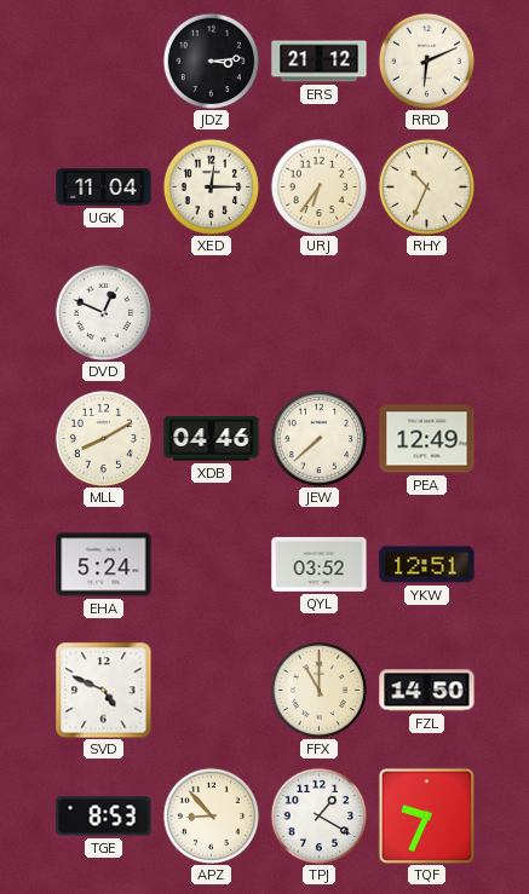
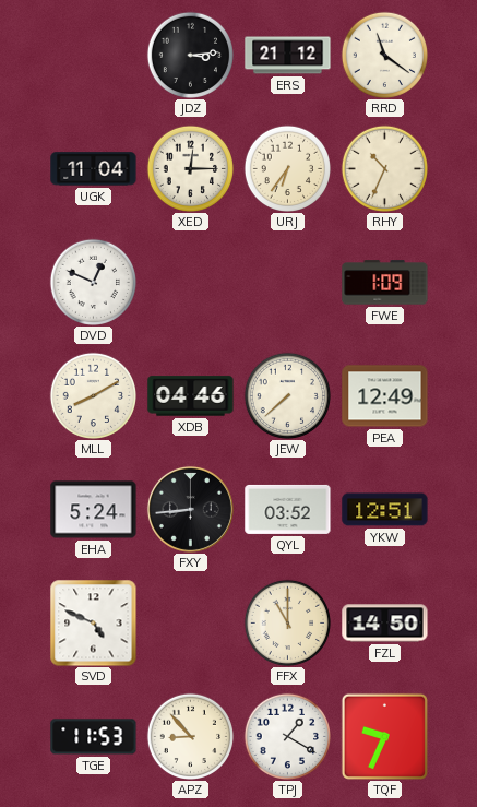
RRD: 6:11 -> 11:21
FWE: none -> 1:09
FXY: none -> 8:44
TGE: 8:53 -> 11:53
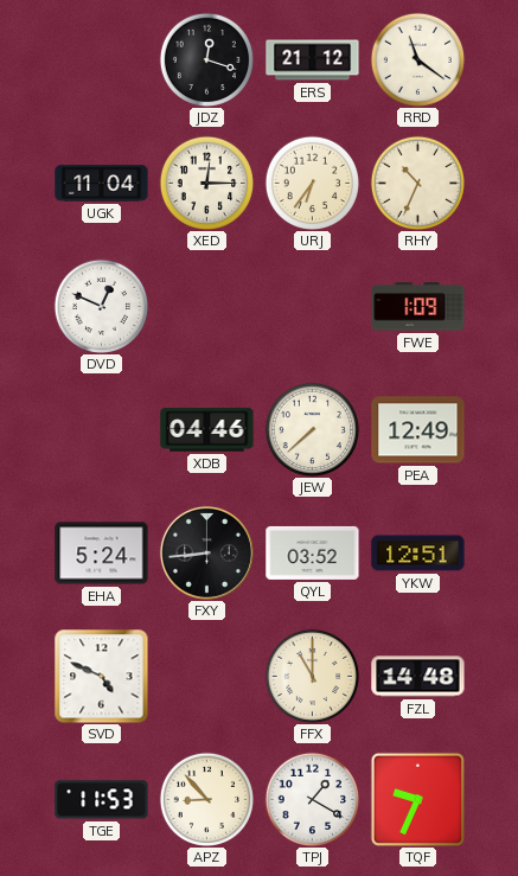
JDZ: 3:14 -> 12:18
MLL: 8:10 -> none
FZL: 14:50 -> 14:48
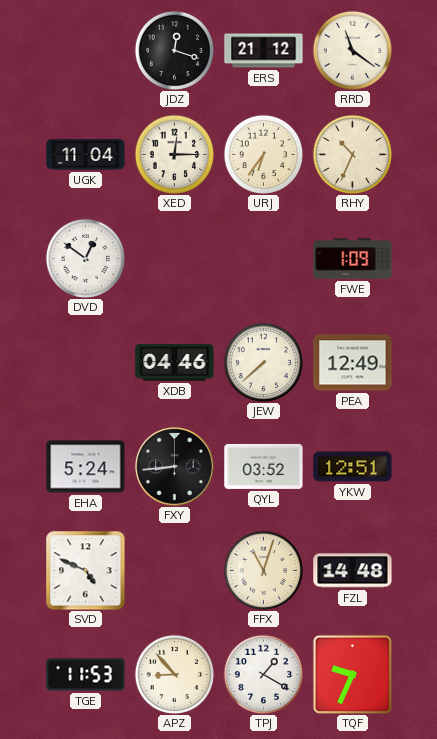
DVD: 12:49 -> 12:51
FFX: 11:00 -> 11:03
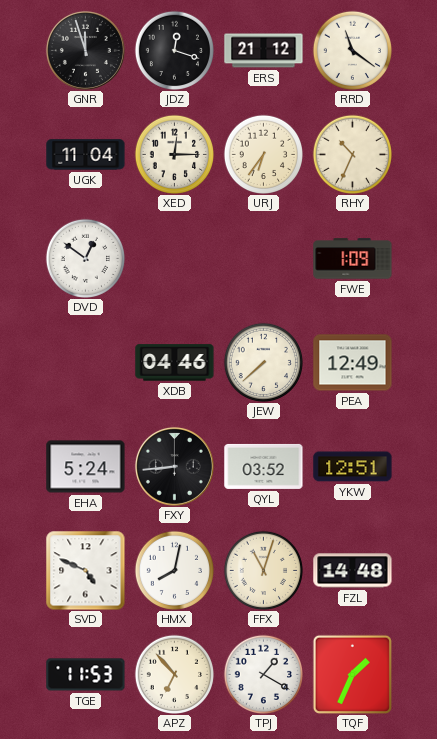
GNR: none -> 11:57
HMX: none -> 8:02
APZ: 8:53 -> 6:53
TQF: 9:34 -> 1:34
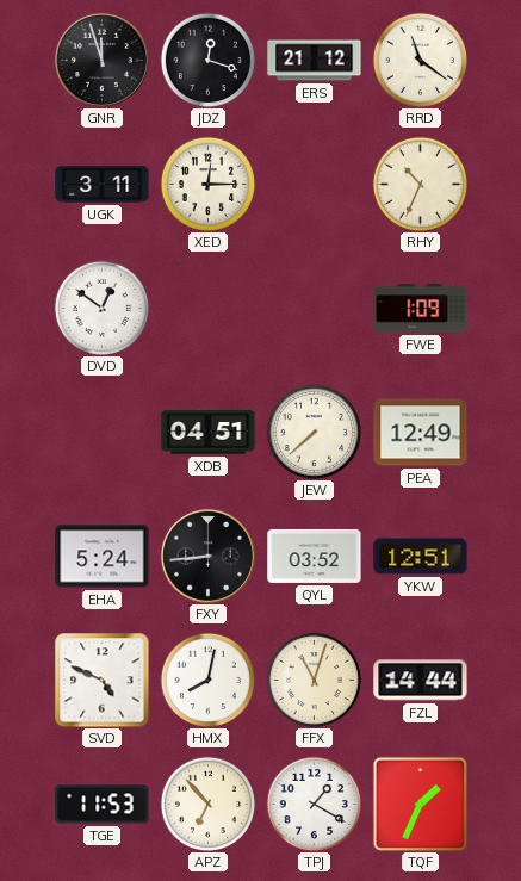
UGK: 11:04 -> 3:11
URJ: 6:36 -> none
XDB: 04:46 -> 04:51
FZL: 14:48 -> 14:44
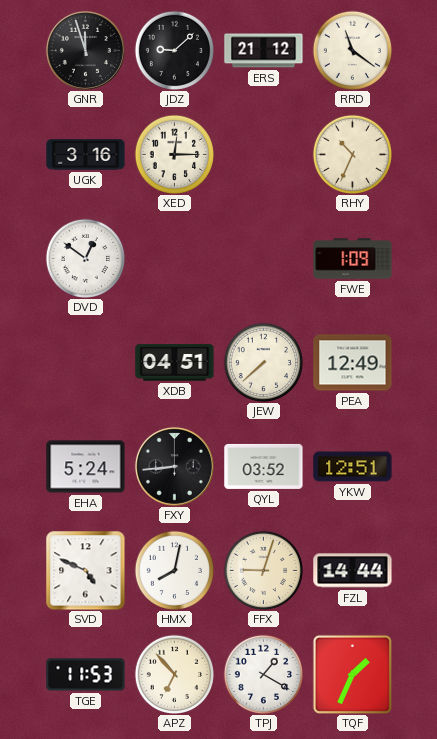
JDZ: 12:18 -> 9:08
UGK: 3:11 -> 3:16
FFX: 11:03 -> 9:03
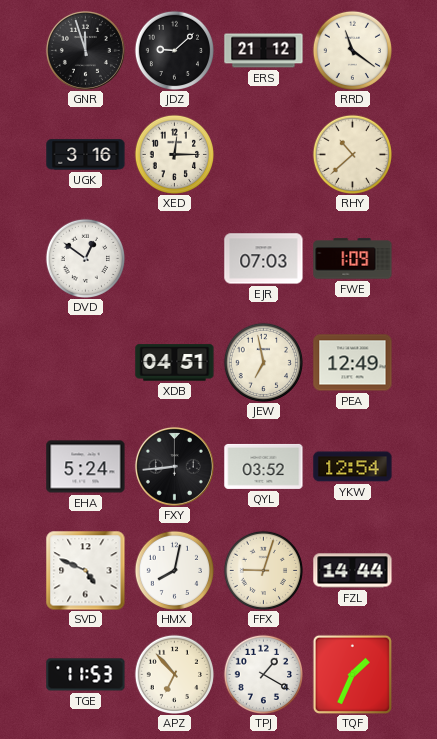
RHY: 10:34 -> 10:38
EJR: none -> 07:03
JEW: 7:38 -> 6:58
YKW: 12:51 -> 12:54
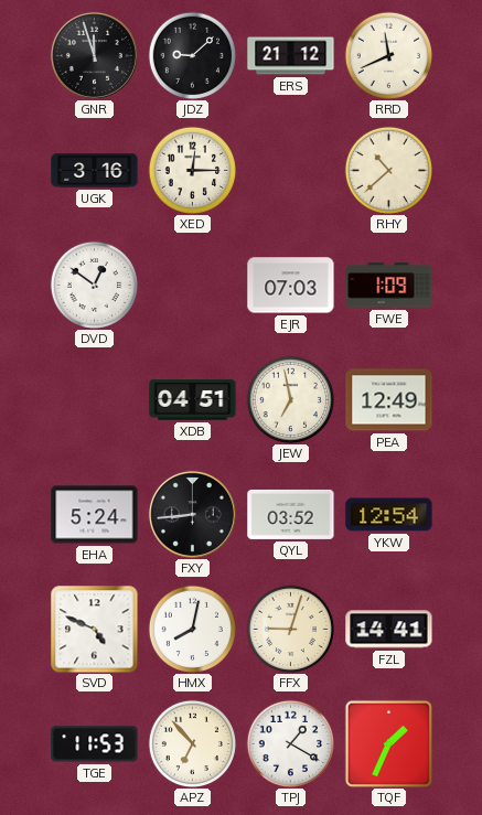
RRD: 11:21 -> 11:41
FZL: 14:44 -> 14:41
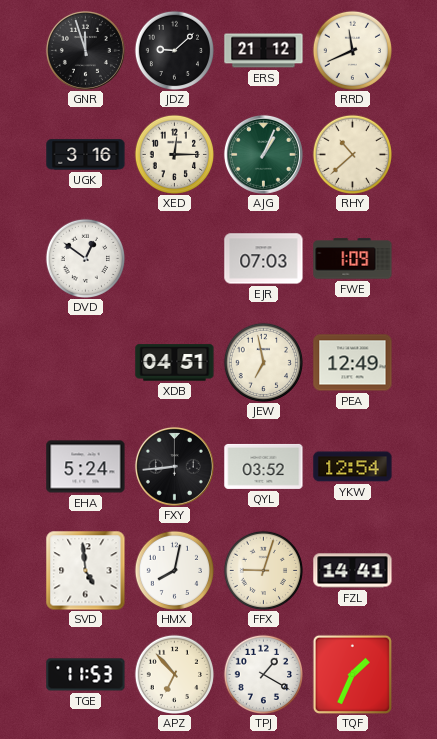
AJG: none -> 1:04
SVD: 4:49 -> 4:59
